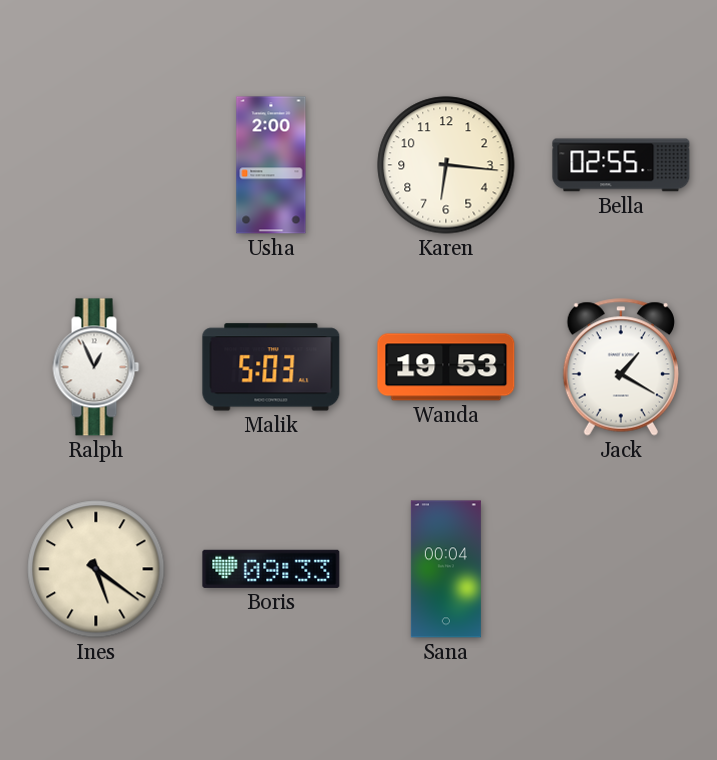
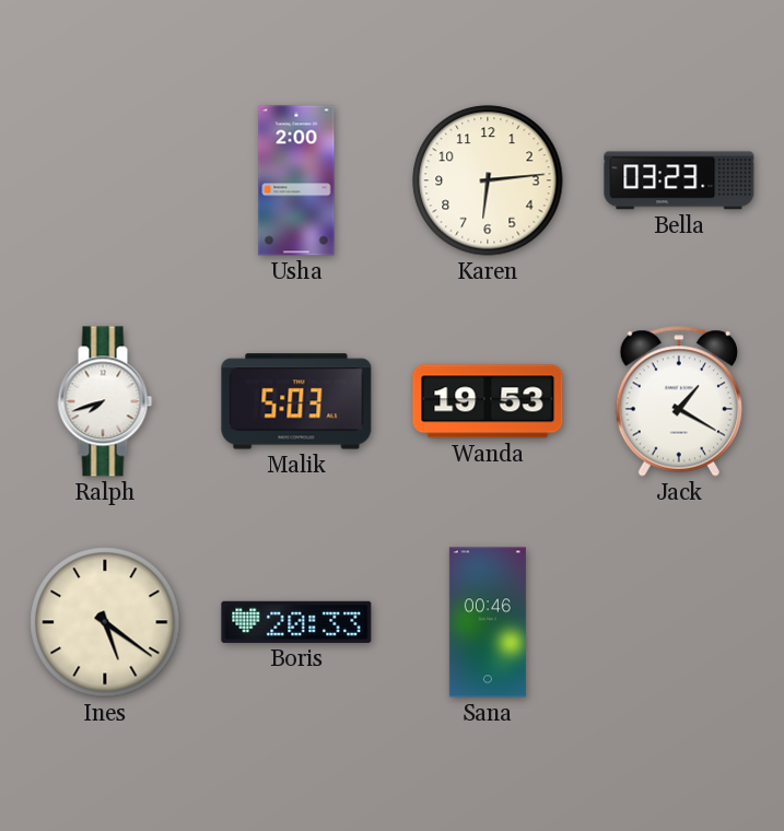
Karen: 6:16 -> 6:14
Bella: 02:55 -> 03:23
Ralph: 12:56 -> 7:42
Boris: 09:33 -> 20:33
Sana: 00:04 -> 00:46
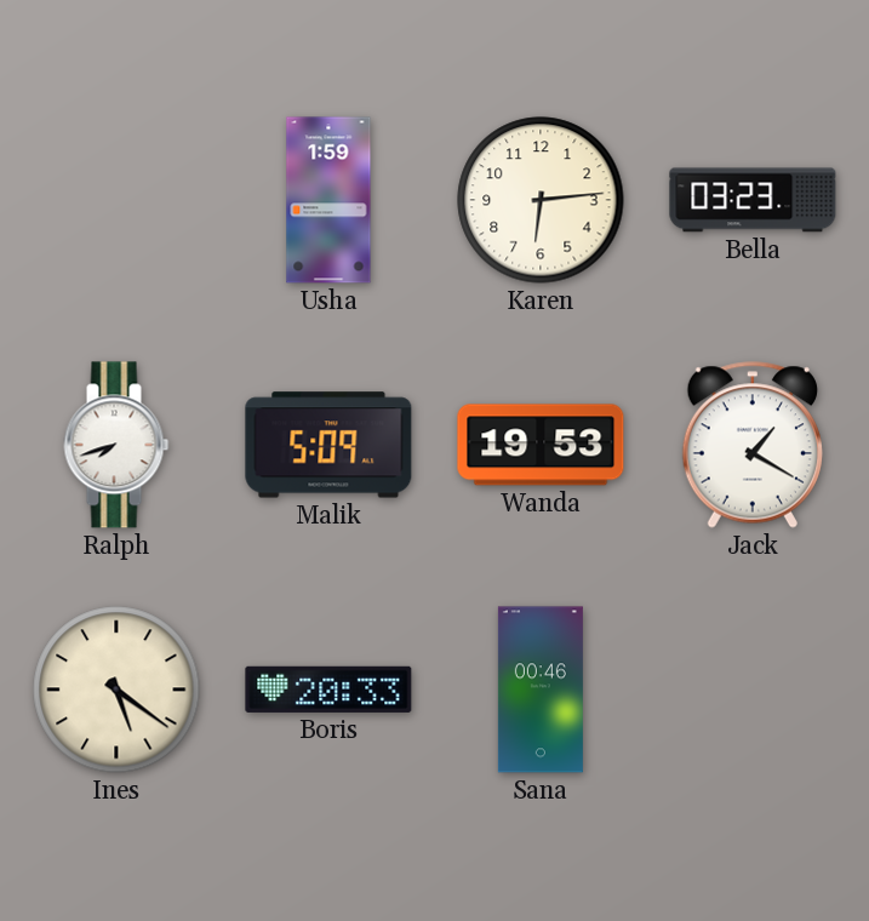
Usha: 2:00 -> 1:59
Malik: 5:03 -> 5:09
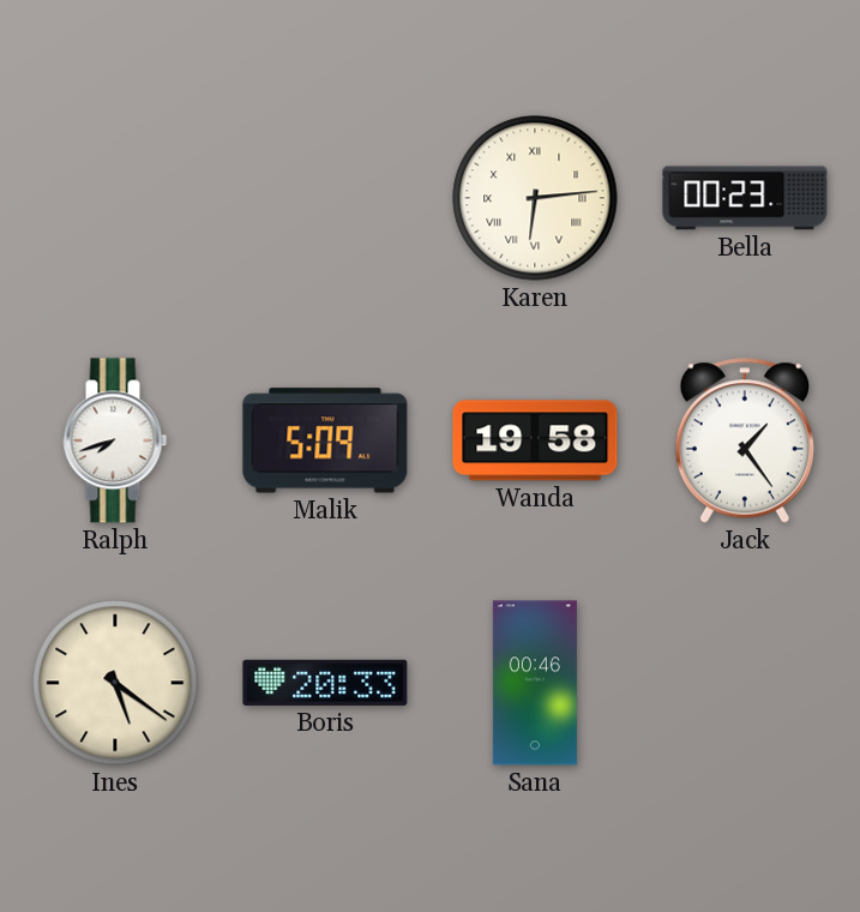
Usha: 1:59 -> none
Karen numerals: Arabic -> Roman
Bella: 03:23 -> 00:23
Wanda: 19:53 -> 19:58
Jack: 1:20 -> 1:24
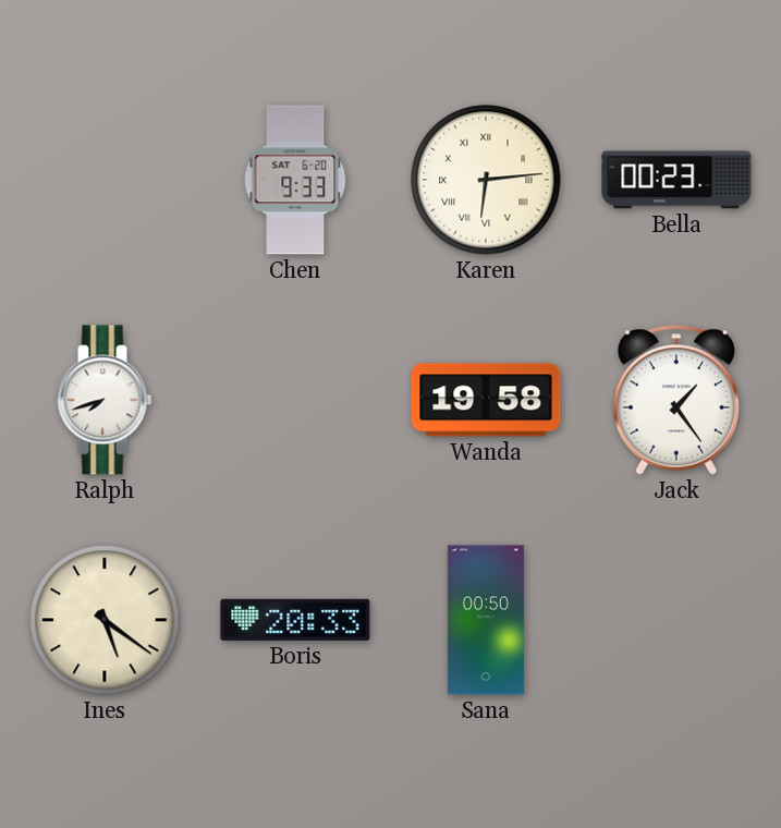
Chen: none -> 9:33
Malik: 5:09 -> none
Sana: 00:46 -> 00:50
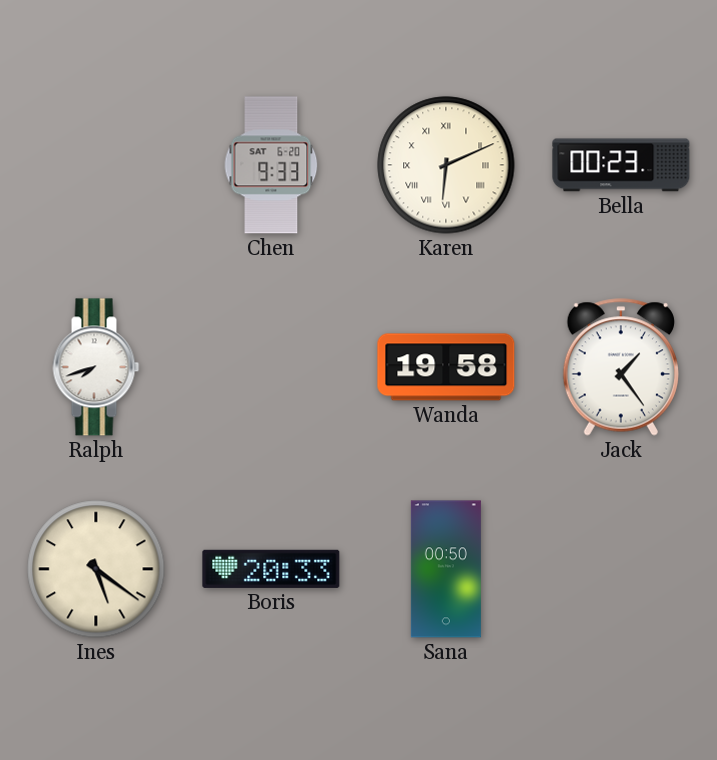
Karen: 6:14 -> 6:11
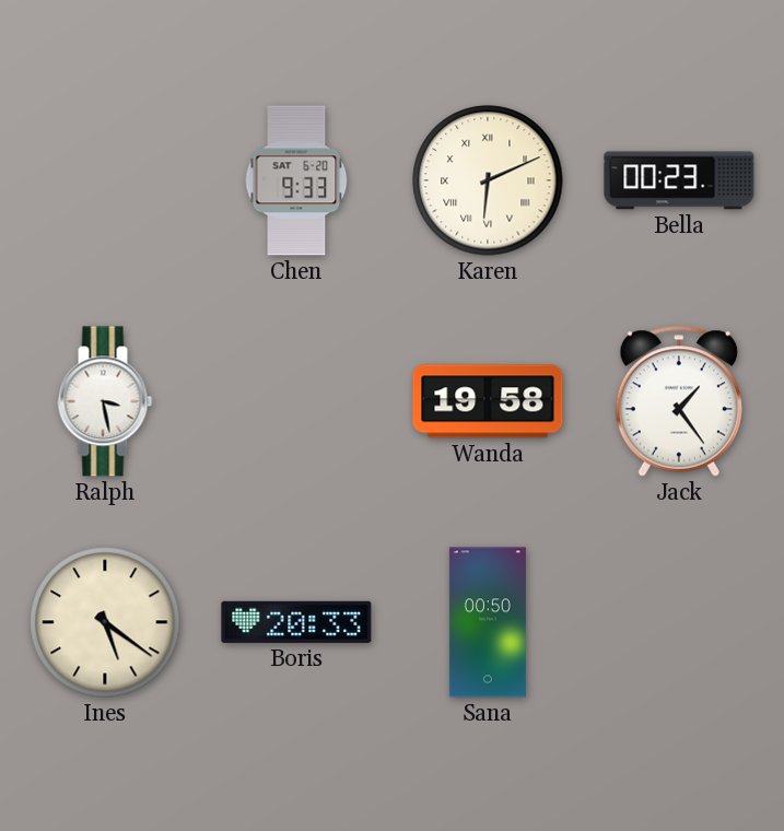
Ralph: 7:42 -> 3:28
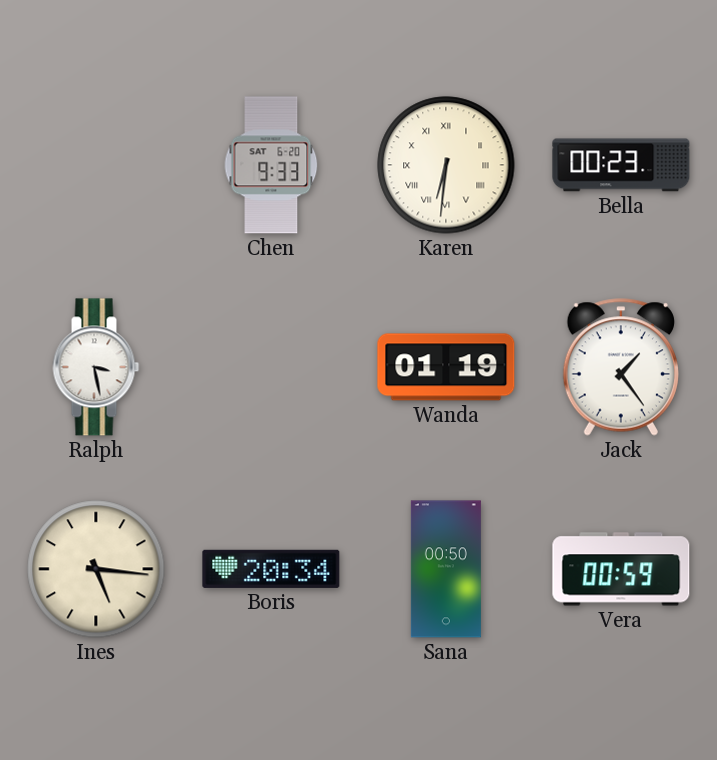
Karen: 6:11 -> 6:31
Wanda: 19:58 -> 01:19
Ines: 5:21 -> 5:16
Boris: 20:33 -> 20:34
Vera: none -> 00:59
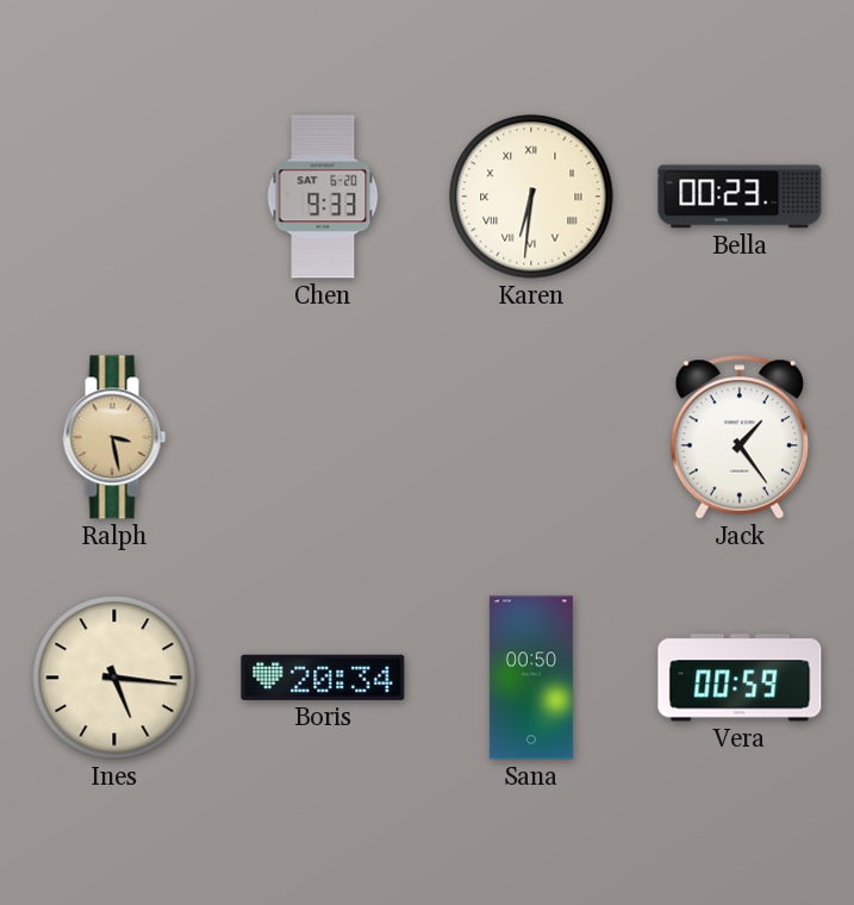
Ralph dial: white -> champagne
Wanda: 01:19 -> none
